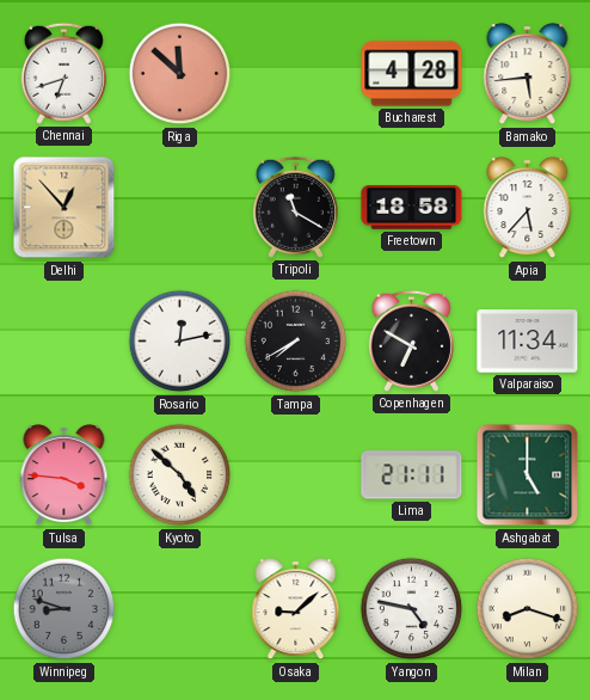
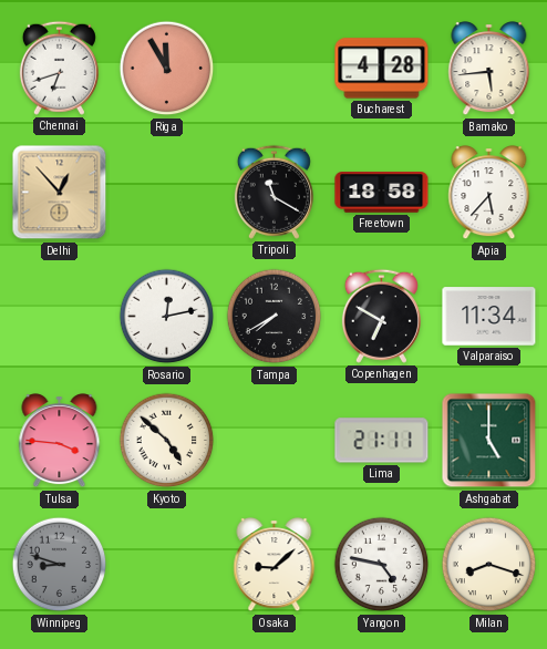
Riga: 11:52 -> 11:55
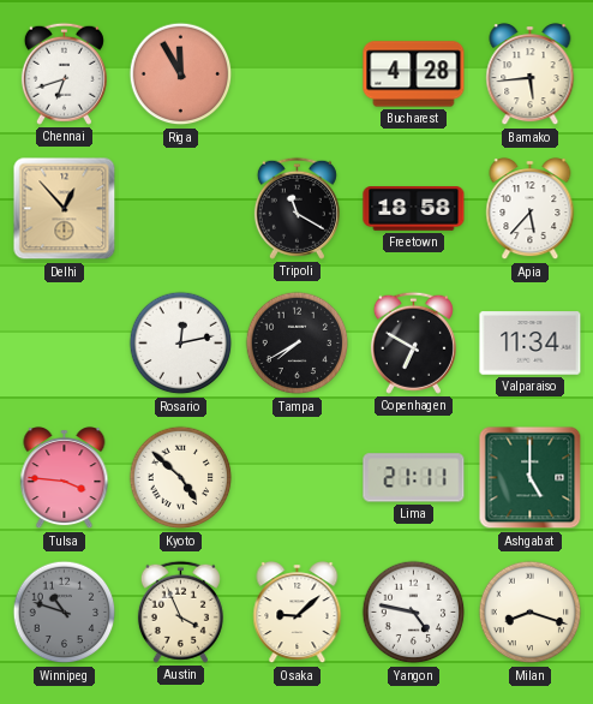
Winnipeg: 8:48 -> 10:48
Austin: none -> 3:56
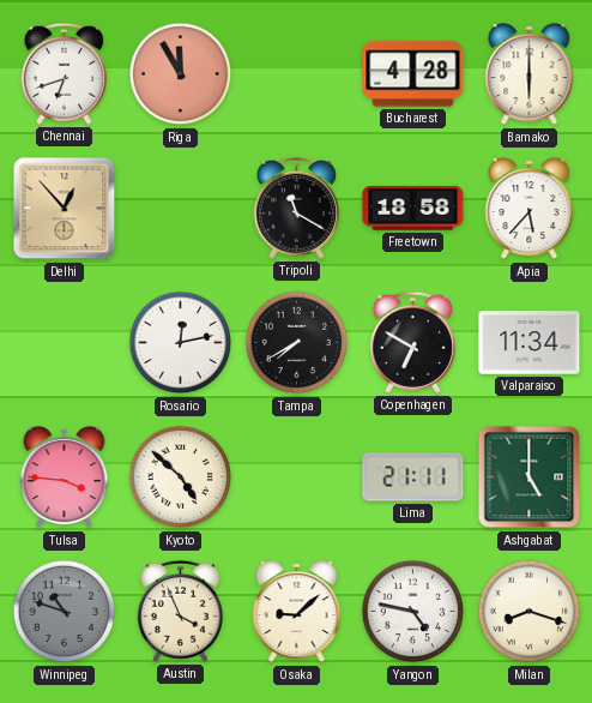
Bamako: 5:44 -> 6:00
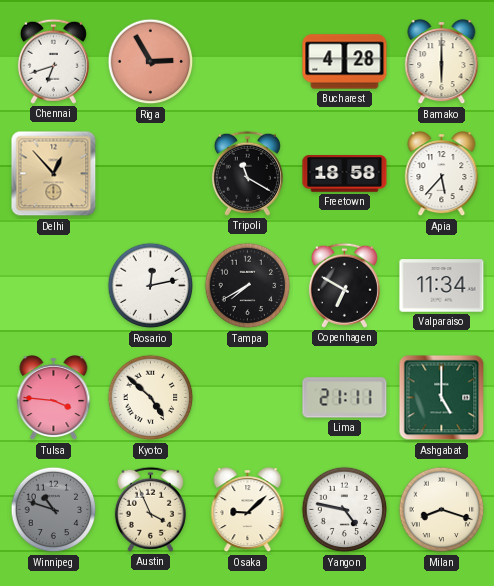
Riga: 11:55 -> 2:55
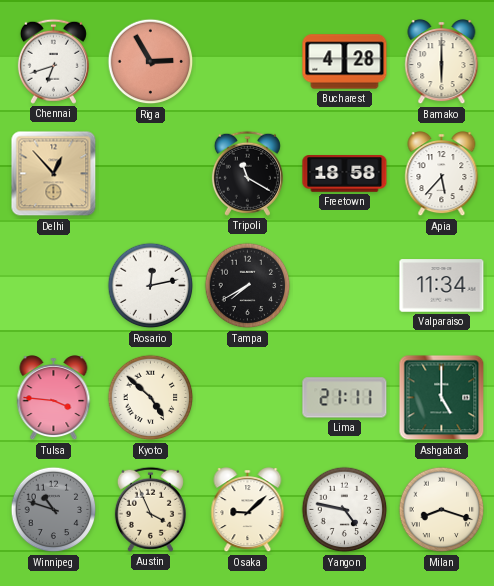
Copenhagen: 6:50 -> none
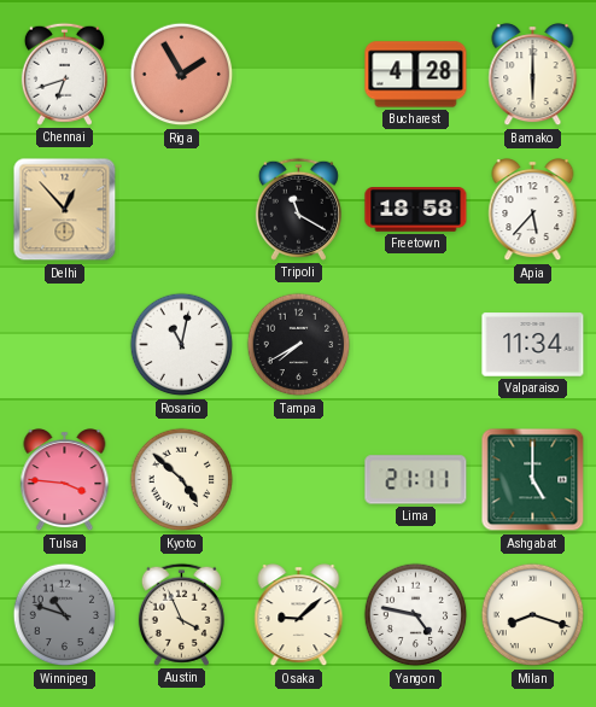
Riga: 2:55 -> 1:55
Rosario: 12:13 -> 11:02
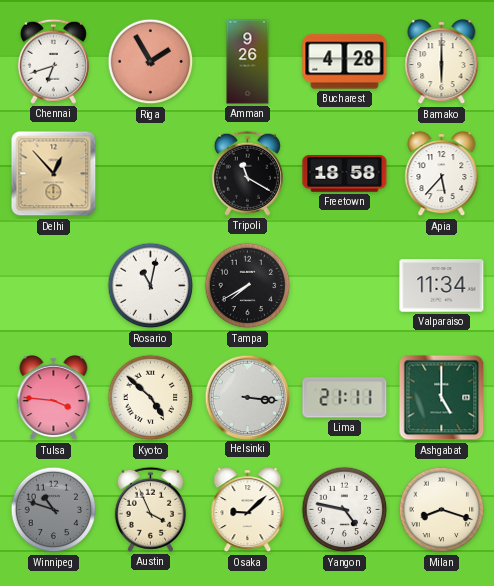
Amman: none -> 9:26
Helsinki: none -> 3:16
